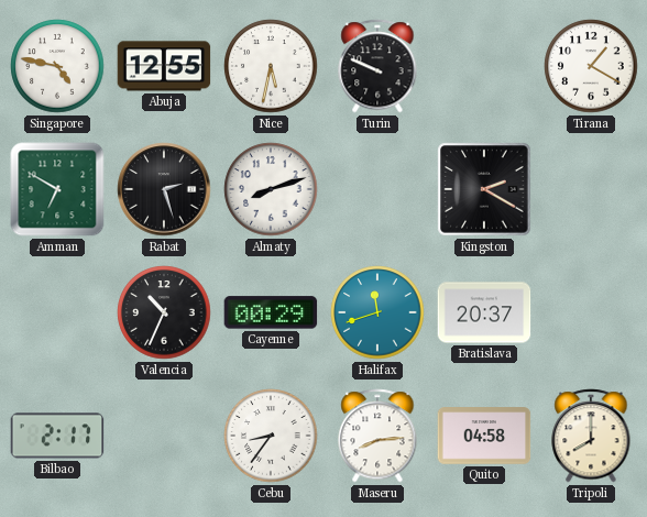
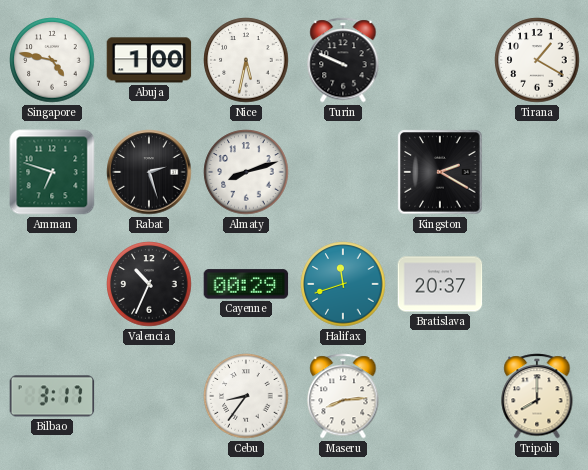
Abuja: 12:55 -> 1:00
Amman: 6:50 -> 6:48
Bilbao: 2:17 -> 3:17
Quito: 04:58 -> none
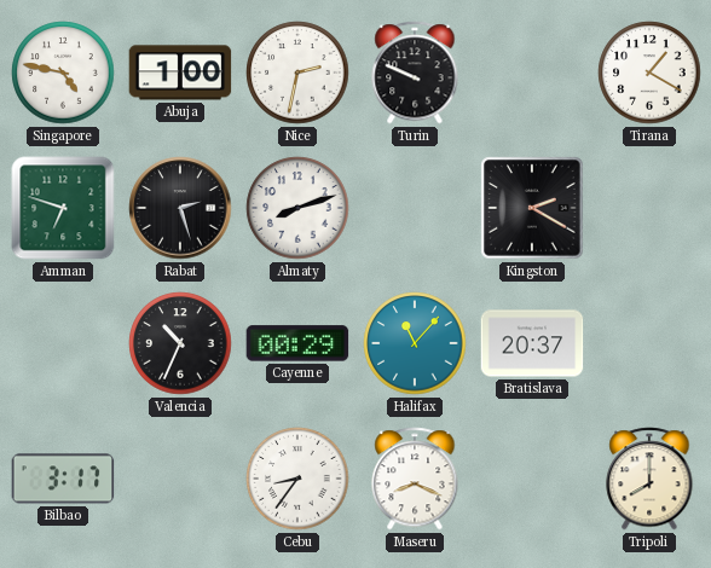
Nice: 5:32 -> 2:32
Halifax: 11:42 -> 11:07
Maseru: 8:14 -> 8:19
